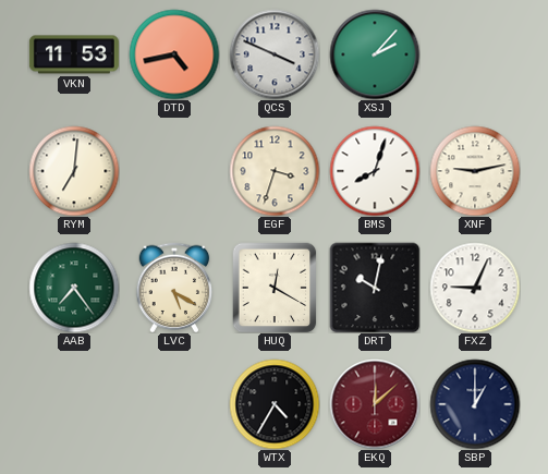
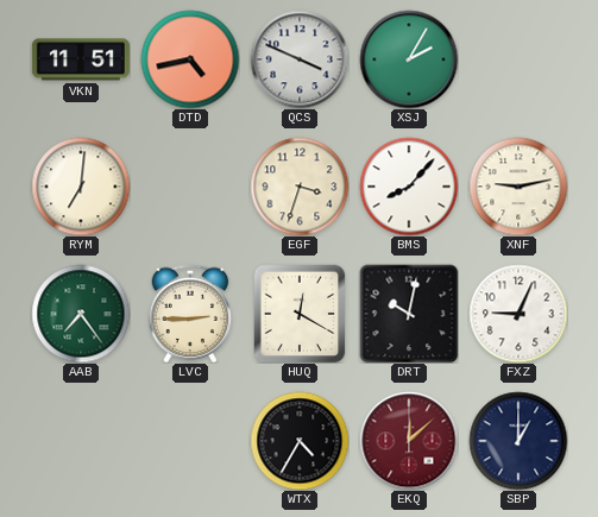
VKN: 11:53 -> 11:51
XSJ: 2:07 -> 2:05
BMS: 8:03 -> 8:07
LVC: 5:20 -> 2:45
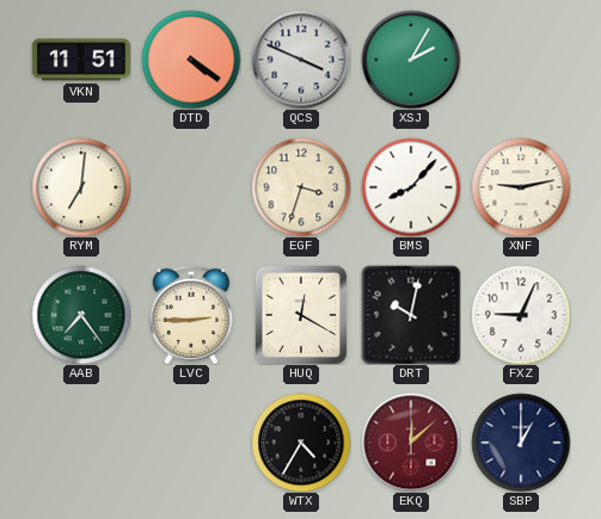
DTD: 4:43 -> 4:21
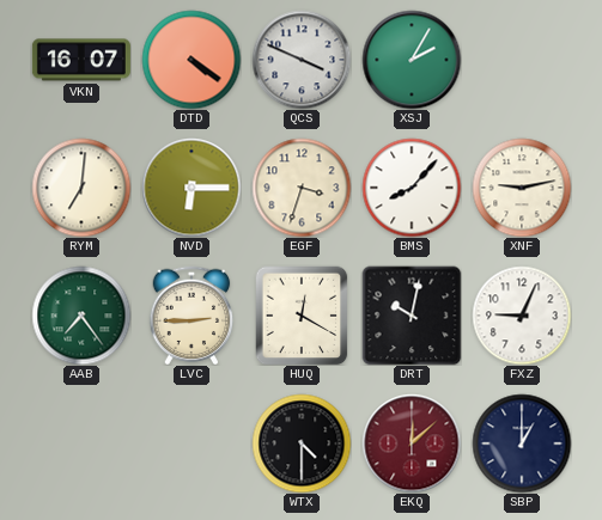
VKN: 11:51 -> 16:07
NVD: none -> 6:15
WTX: 4:35 -> 4:30
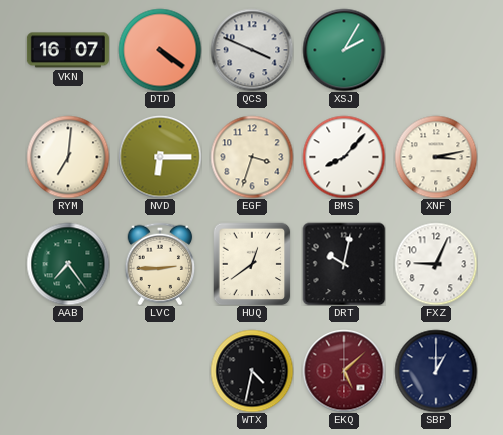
XNF: 9:13 -> 3:13
HUQ: 12:20 -> 12:39
WTX: 4:30 -> 4:32
EKQ: 12:08 -> 5:08
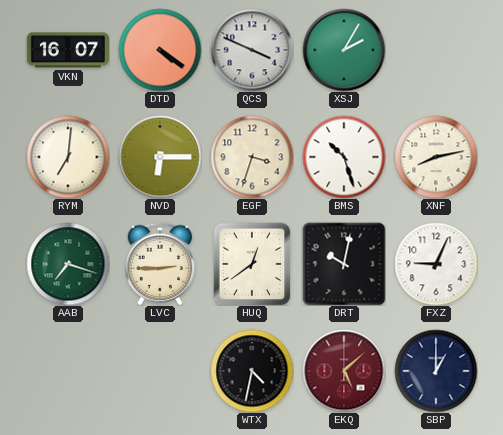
BMS: 8:07 -> 10:27
XNF: 3:13 -> 8:13
AAB: 7:24 -> 7:18
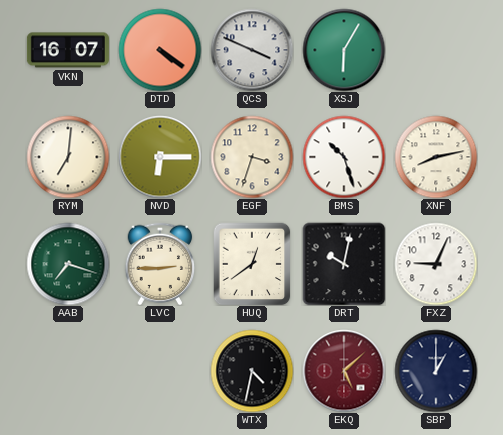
XSJ: 2:05 -> 6:05
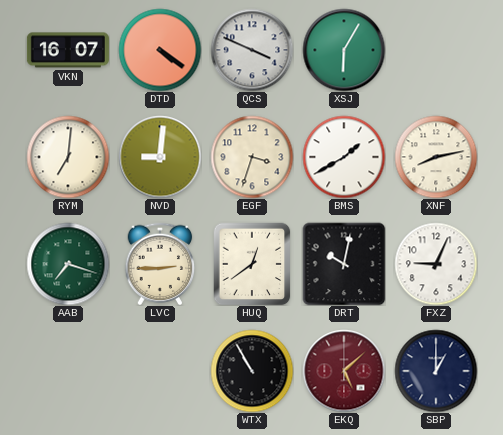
NVD: 6:15 -> 9:01
BMS: 10:27 -> 1:40
WTX: 4:32 -> 10:55
